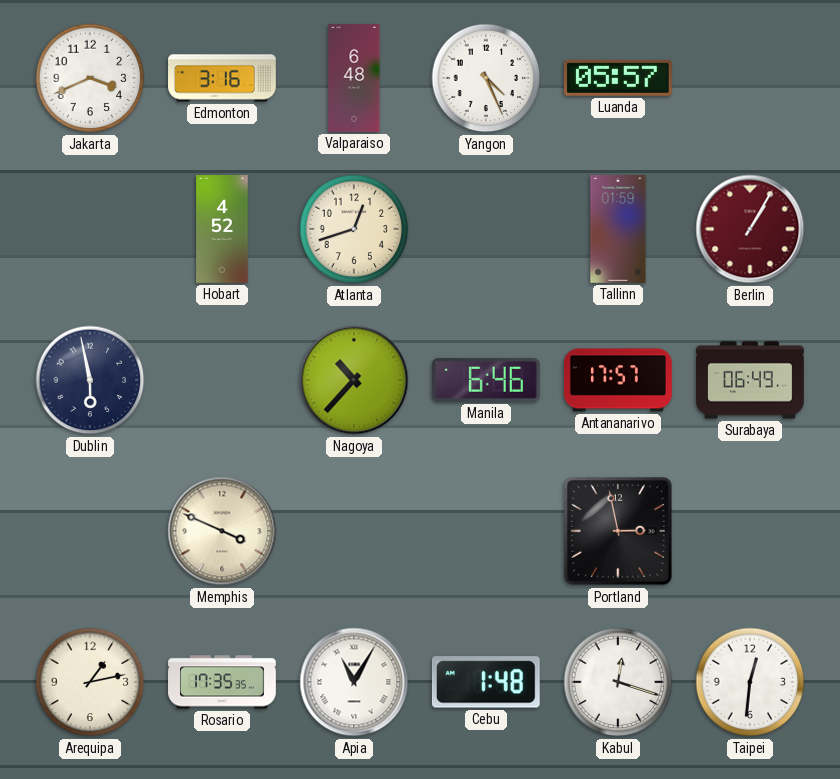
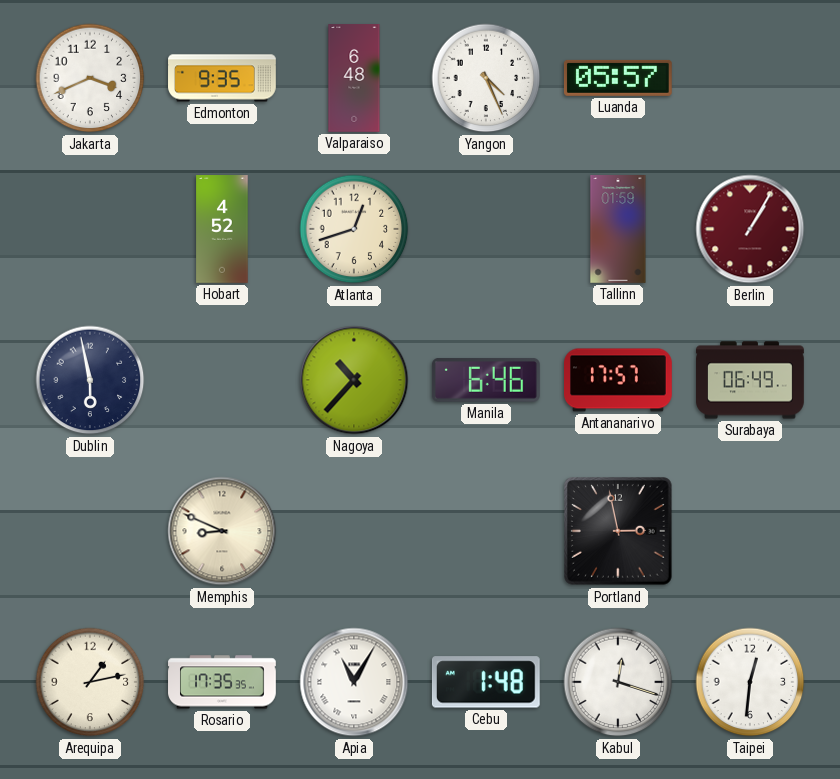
Edmonton: 3:16 -> 9:35
Memphis: 3:49 -> 8:49
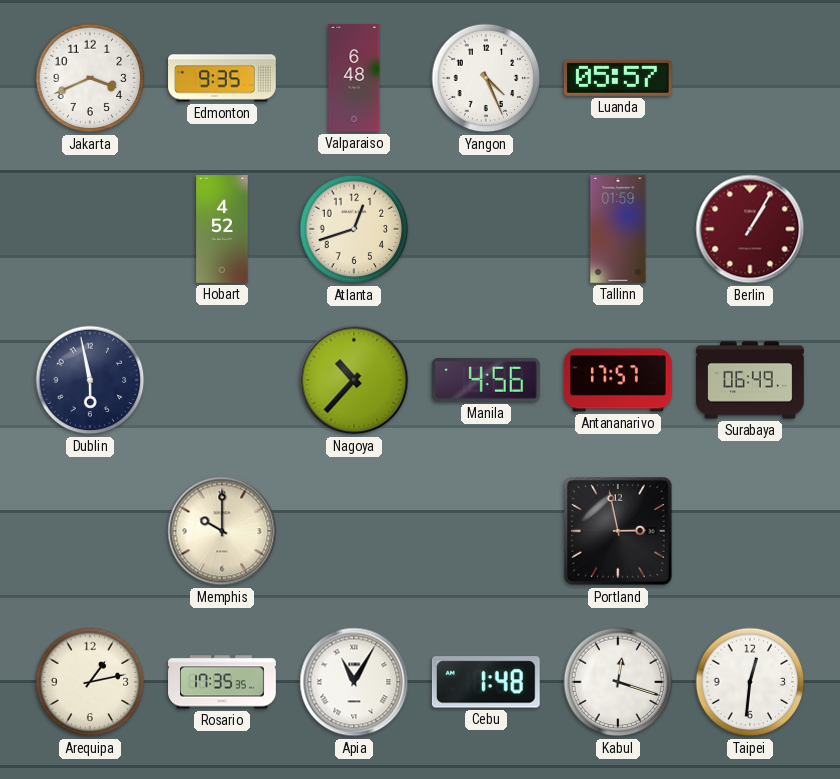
Manila: 6:46 -> 4:56
Memphis: 8:49 -> 10:00
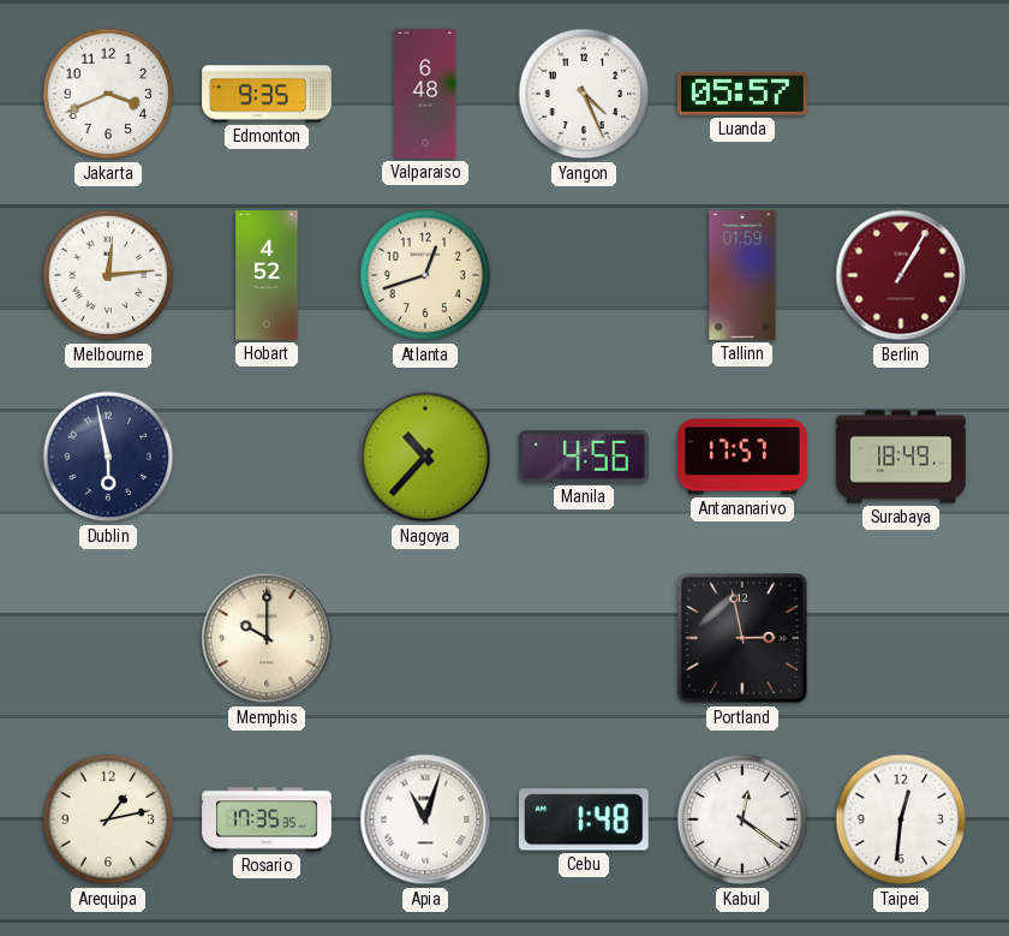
Melbourne: none -> 12:14
Surabaya: 06:49 -> 18:49
Apia: 11:05 -> 11:03
Kabul: 12:18 -> 12:21
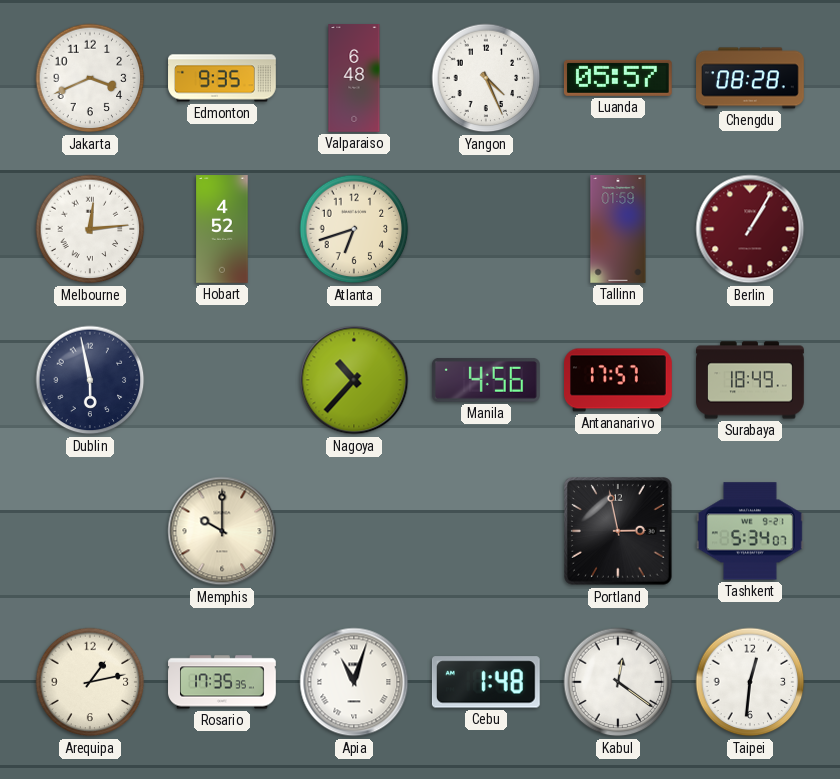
Chengdu: none -> 08:28
Atlanta: 12:42 -> 6:42
Tashkent: none -> 5:34
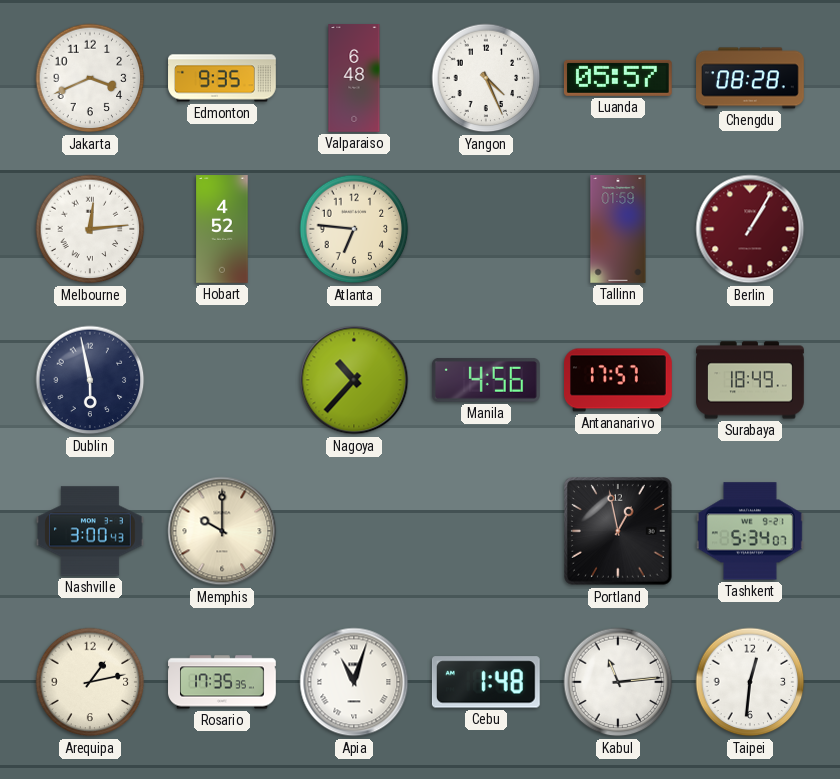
Atlanta: 6:42 -> 6:46
Nashville: none -> 3:00
Portland: 2:58 -> 12:58
Kabul: 12:21 -> 11:14
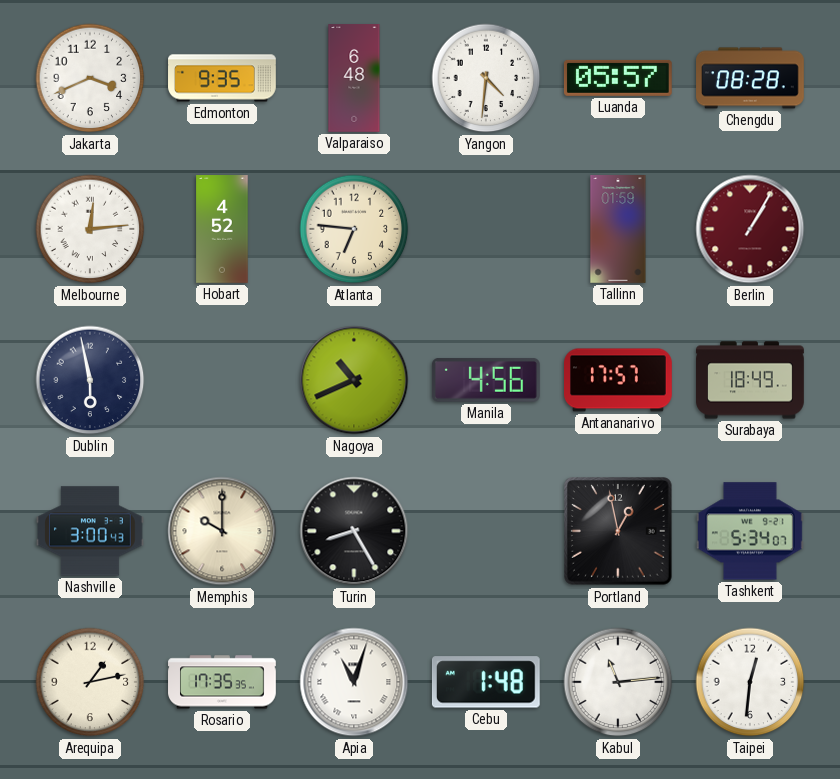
Yangon: 4:26 -> 4:31
Nagoya: 10:37 -> 10:41
Turin: none -> 8:25
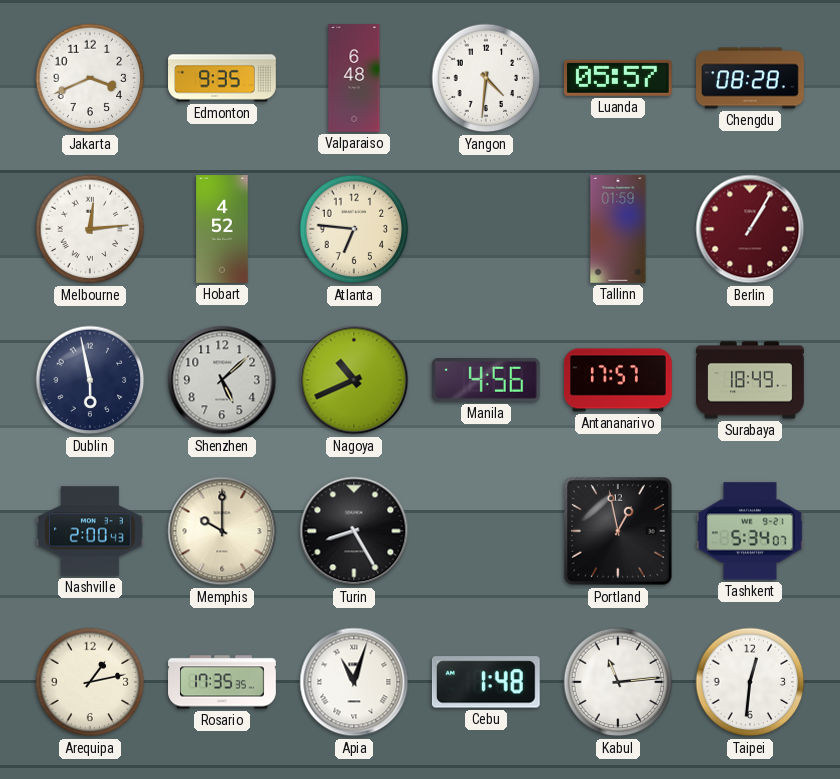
Shenzhen: none -> 5:08
Nashville: 3:00 -> 2:00
